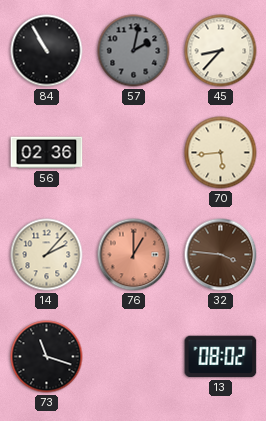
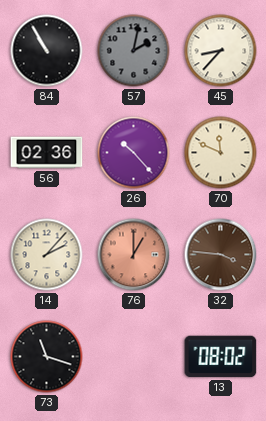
26: none -> 10:23
70: 5:44 -> 11:49
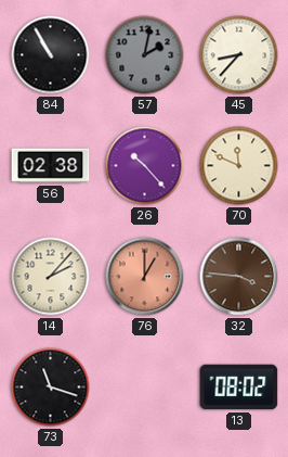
56: 02:36 -> 02:38
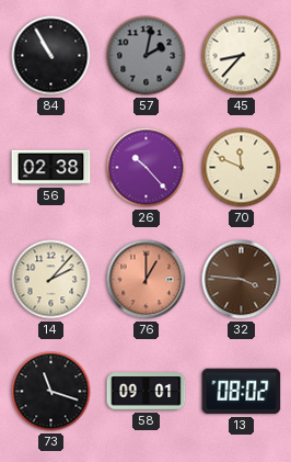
58: none -> 09:01
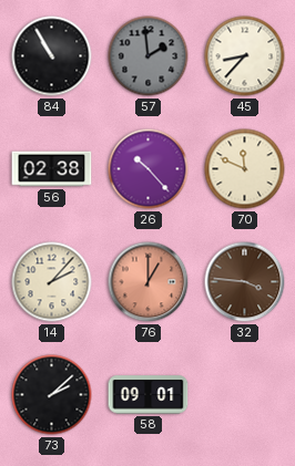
57: 2:02 -> 1:59
73: 11:18 -> 2:08
13: 08:02 -> none
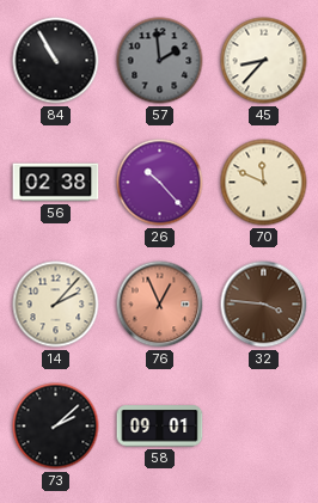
76: 1:00 -> 12:56
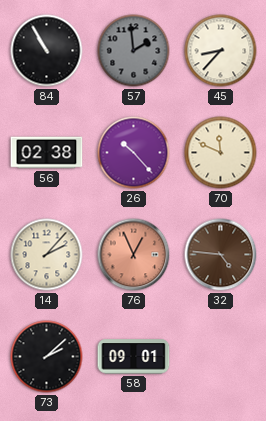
32: 3:46 -> 4:46
